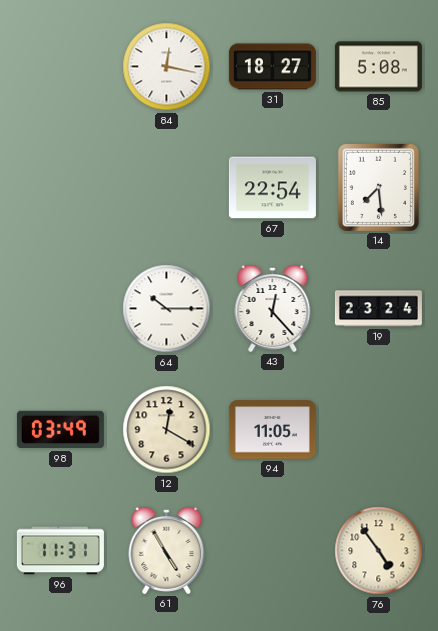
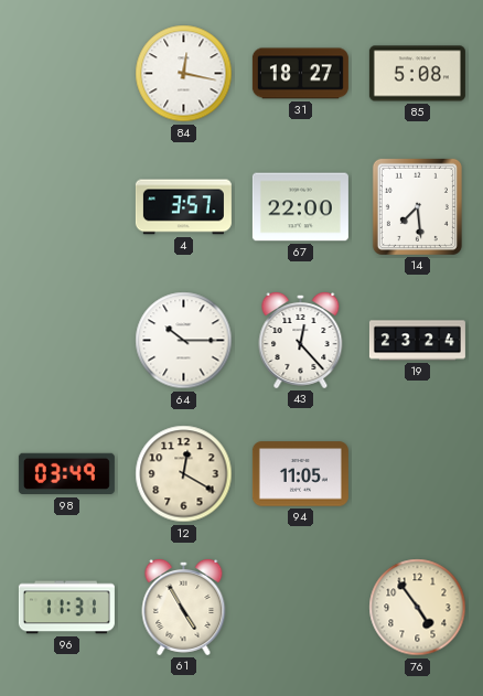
4: none -> 3:57
67: 22:54 -> 22:00
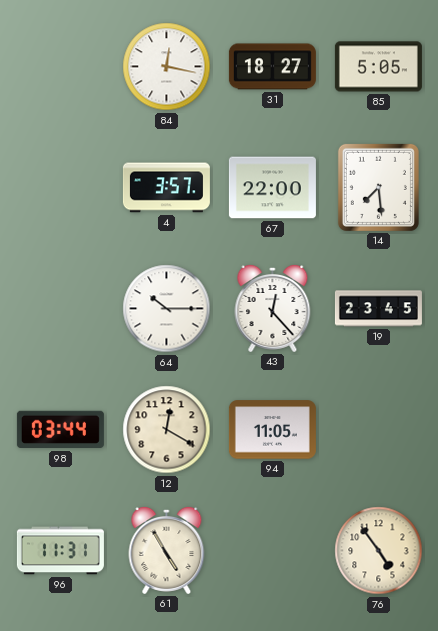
85: 5:08 -> 5:05
19: 23:24 -> 23:45
98: 03:49 -> 03:44
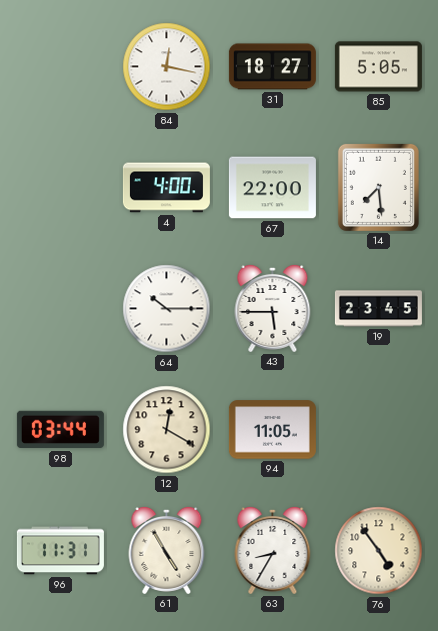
4: 3:57 -> 4:00
43: 12:23 -> 5:45
63: none -> 8:35
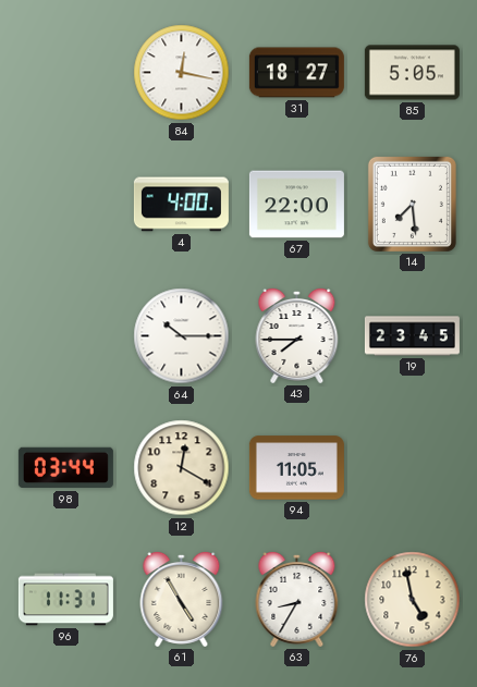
43: 5:45 -> 7:45
76: 4:54 -> 4:58
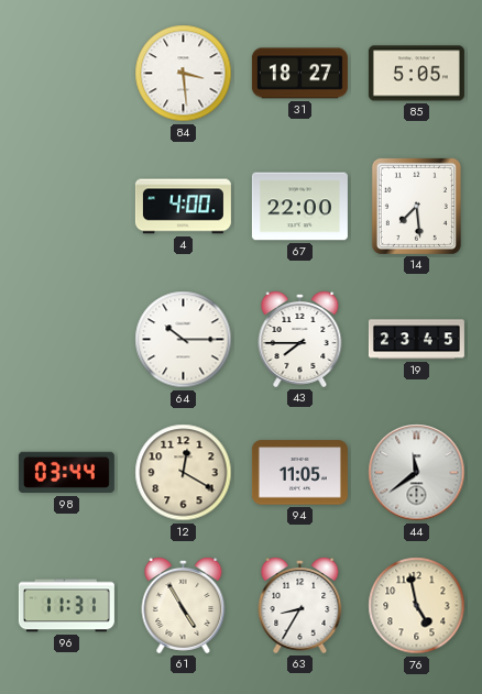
84: 12:17 -> 3:29
44: none -> 11:39
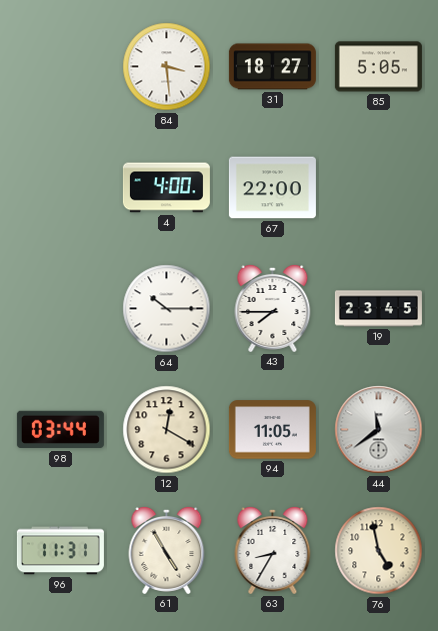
14: 7:29 -> none
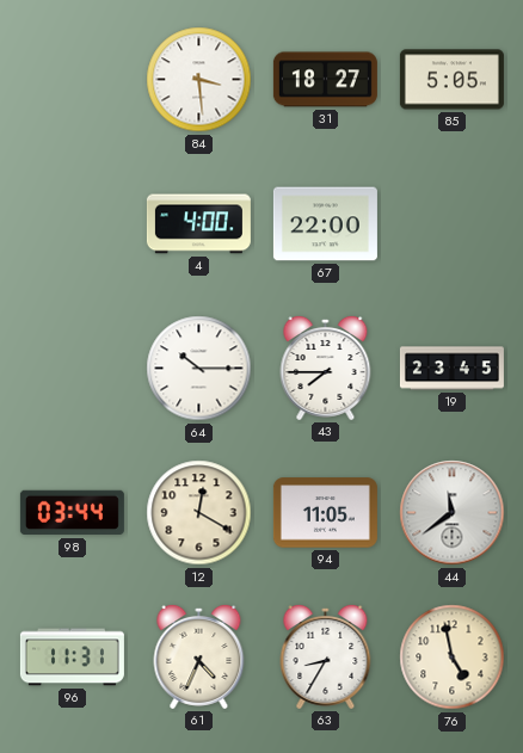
61: 4:55 -> 4:34
